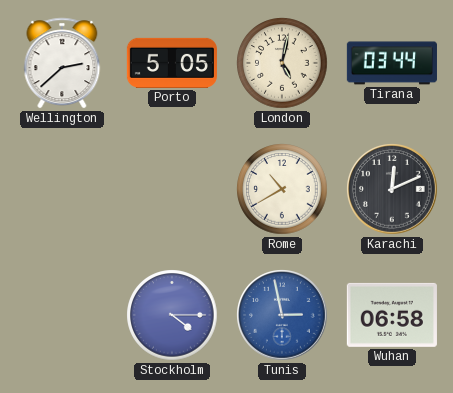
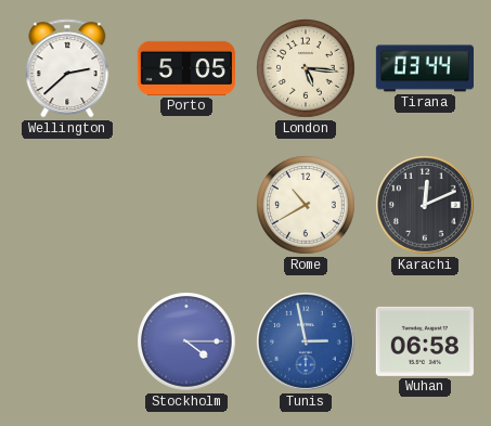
London: 5:02 -> 5:16
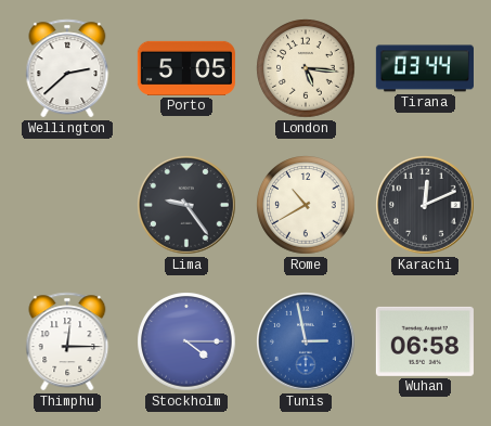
Lima: none -> 9:24
Thimphu: none -> 12:15
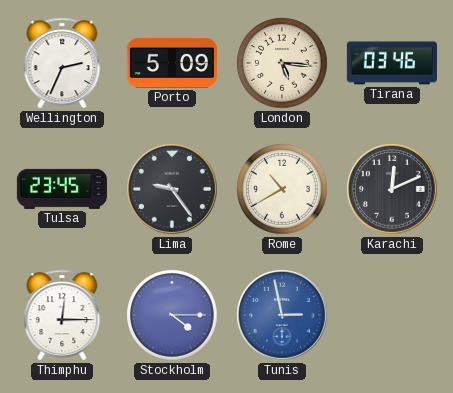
Wellington: 2:38 -> 2:34
Porto: 5:05 -> 5:09
Tirana: 03:44 -> 03:46
Tulsa: none -> 23:45
Wuhan: 06:58 -> none
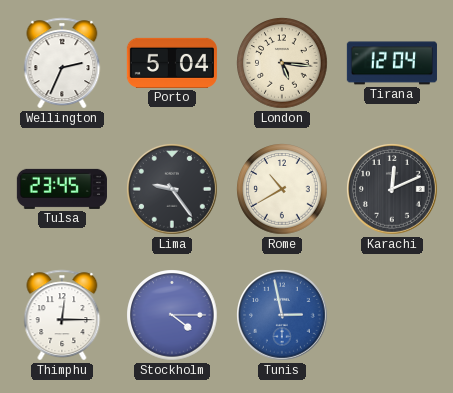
Porto: 5:09 -> 5:04
Tirana: 03:46 -> 12:04
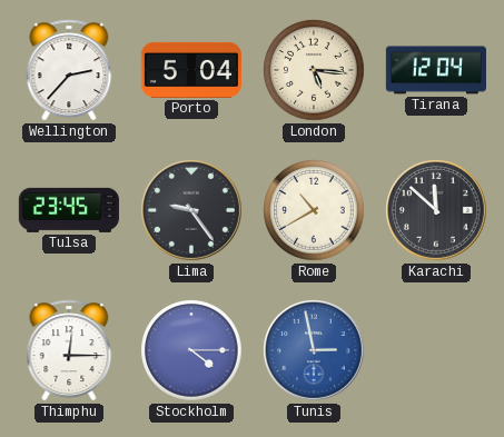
Wellington: 2:34 -> 2:37
Karachi: 12:11 -> 11:52
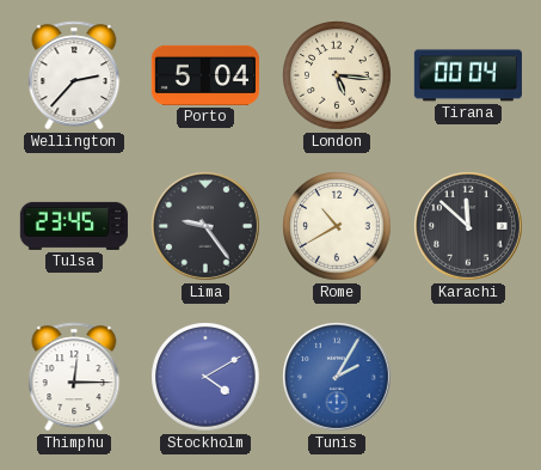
Tirana: 12:04 -> 00:04
Stockholm: 4:15 -> 4:10
Tunis: 2:58 -> 2:05
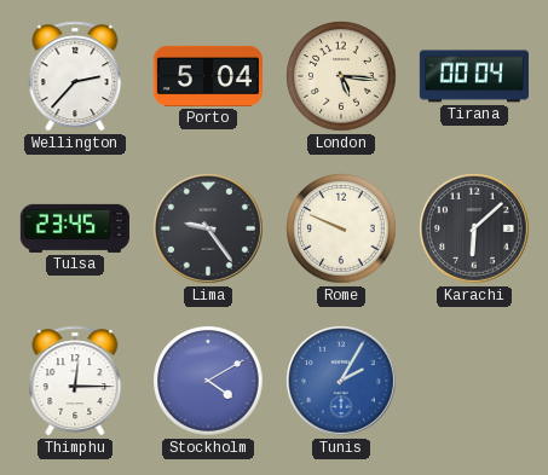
Rome: 10:40 -> 9:49
Karachi: 11:52 -> 6:08
